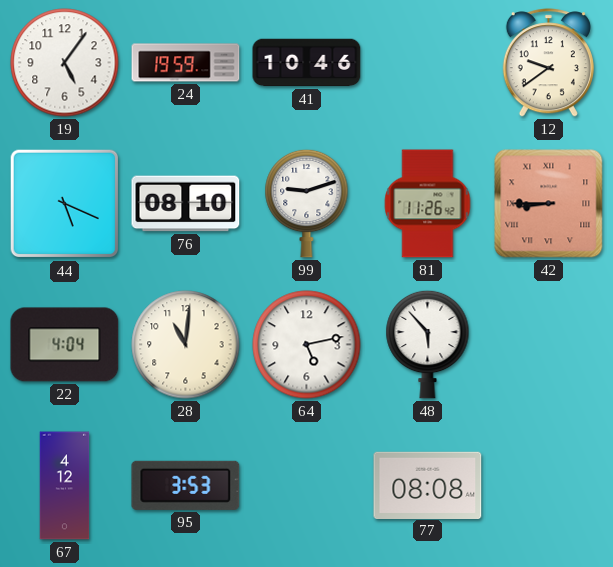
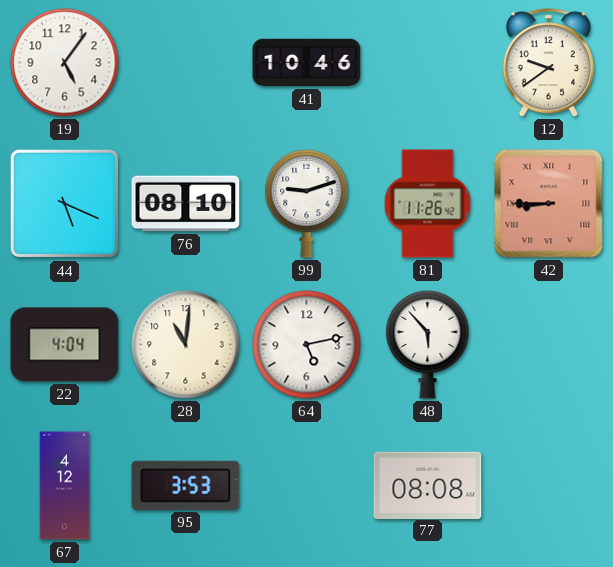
24: 19:59 -> none
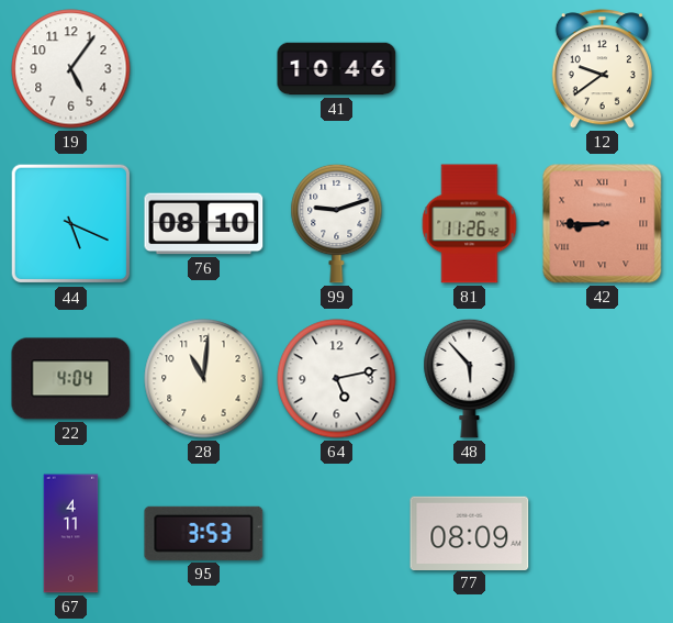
67: 4:12 -> 4:11
77: 08:08 -> 08:09
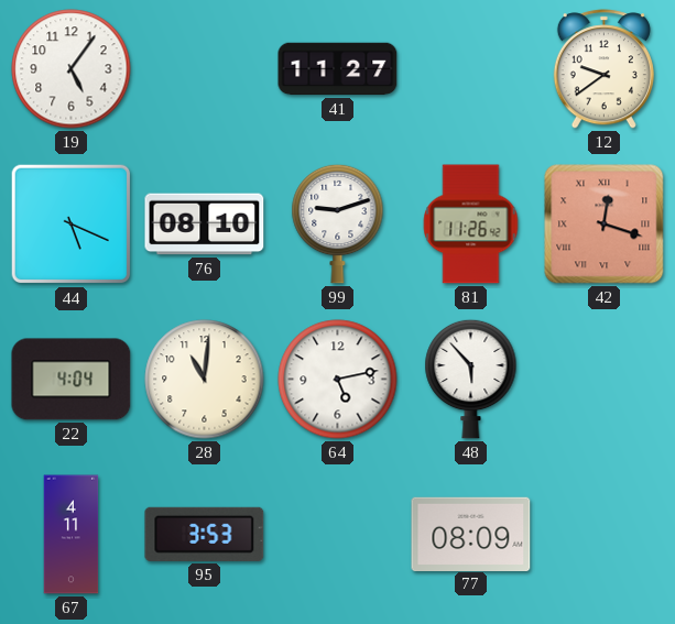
41: 10:46 -> 11:27
42: 8:45 -> 12:18
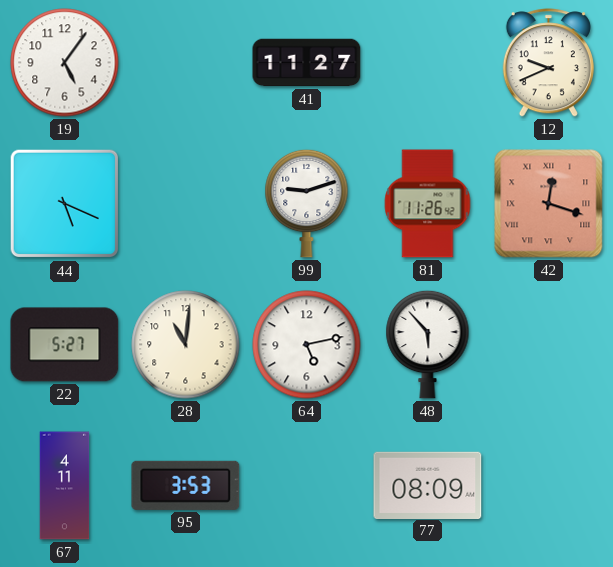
12: 9:39 -> 9:41
76: 08:10 -> none
22: 4:04 -> 5:27
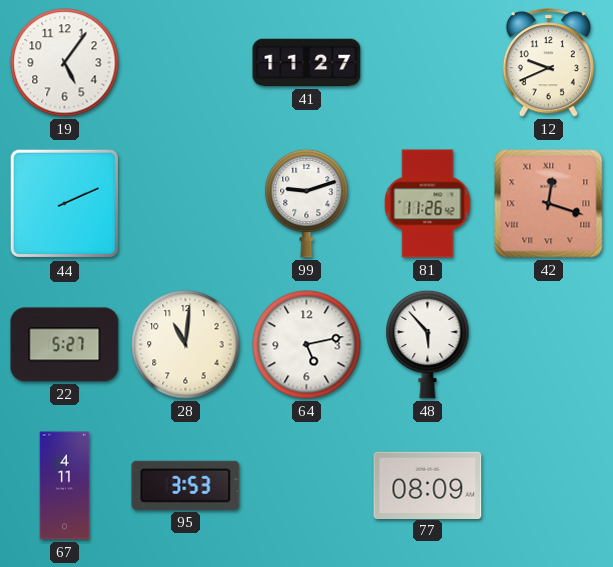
44: 5:19 -> 2:11
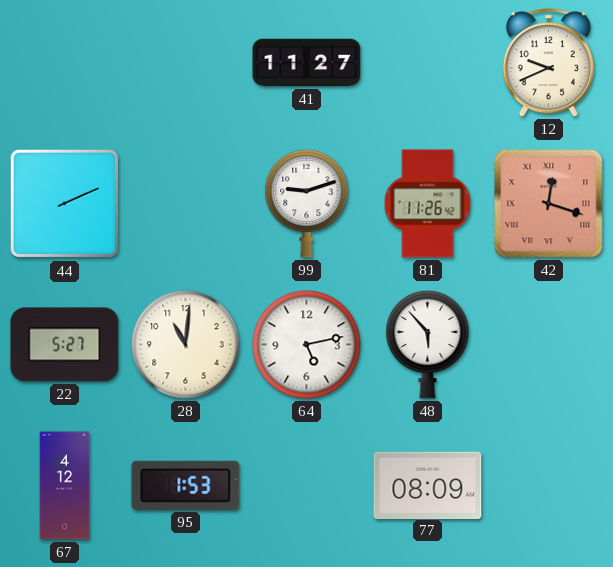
19: 5:06 -> none
67: 4:11 -> 4:12
95: 3:53 -> 1:53
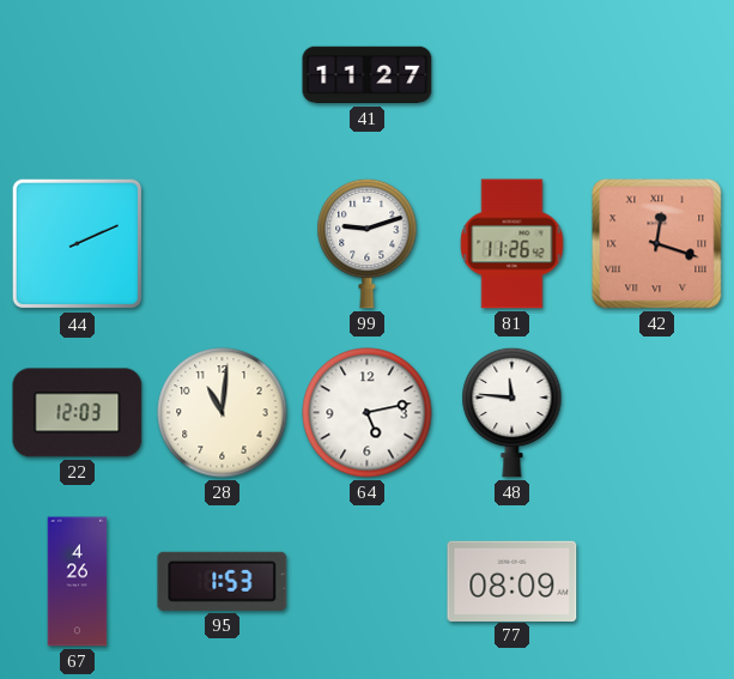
12: 9:41 -> none
22: 5:27 -> 12:03
48: 5:53 -> 11:46
67: 4:12 -> 4:26
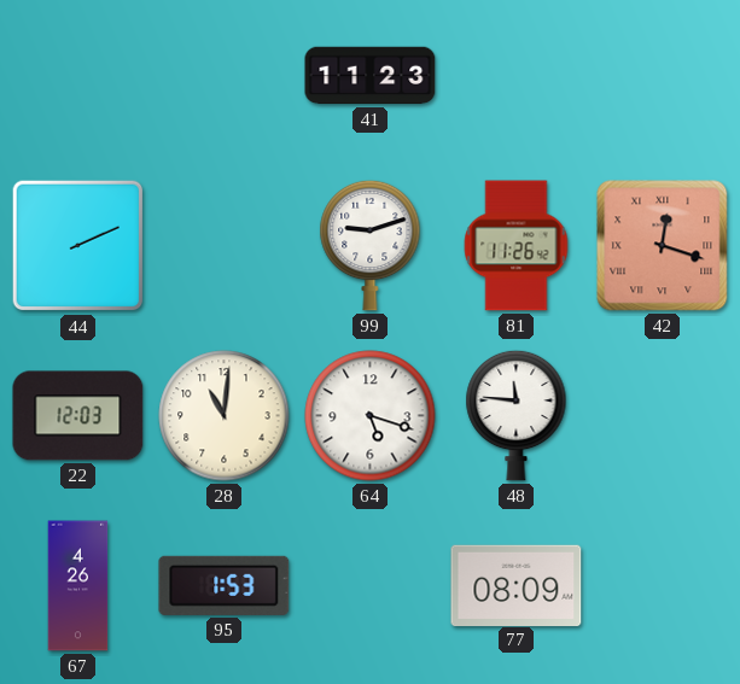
41: 11:27 -> 11:23
64: 5:13 -> 5:18
